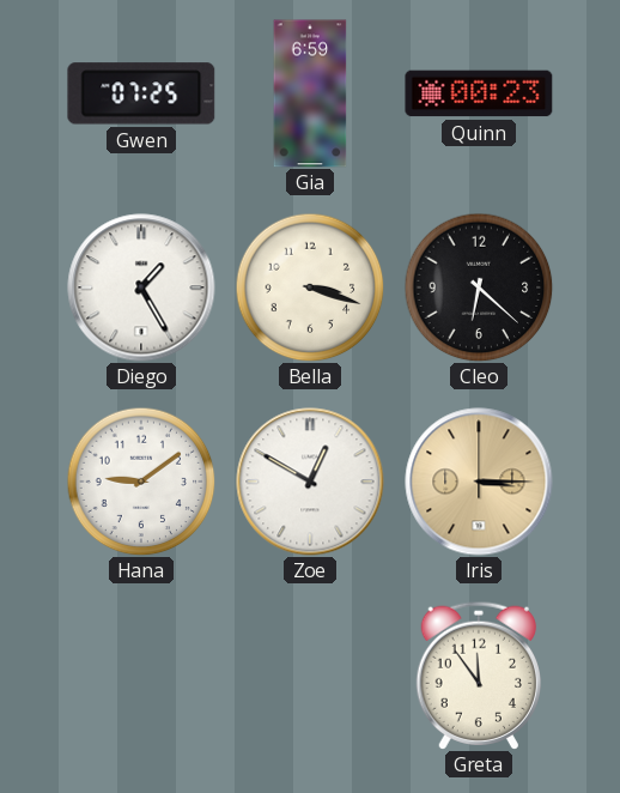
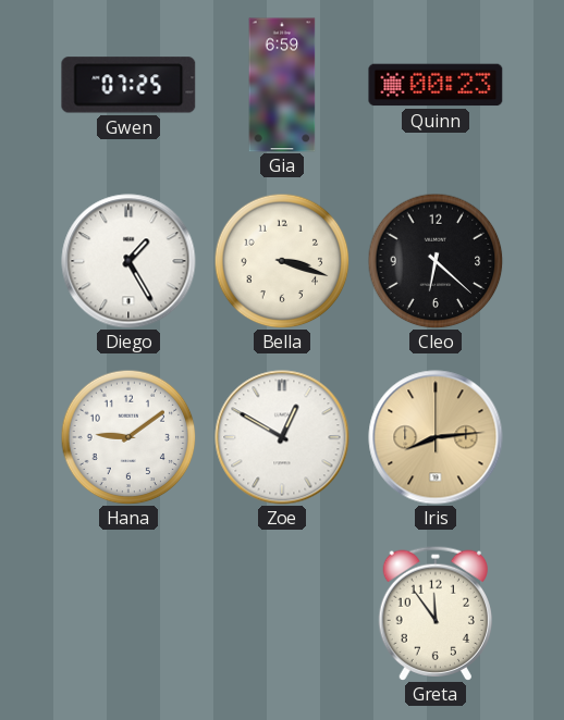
Iris: 3:15 -> 8:14
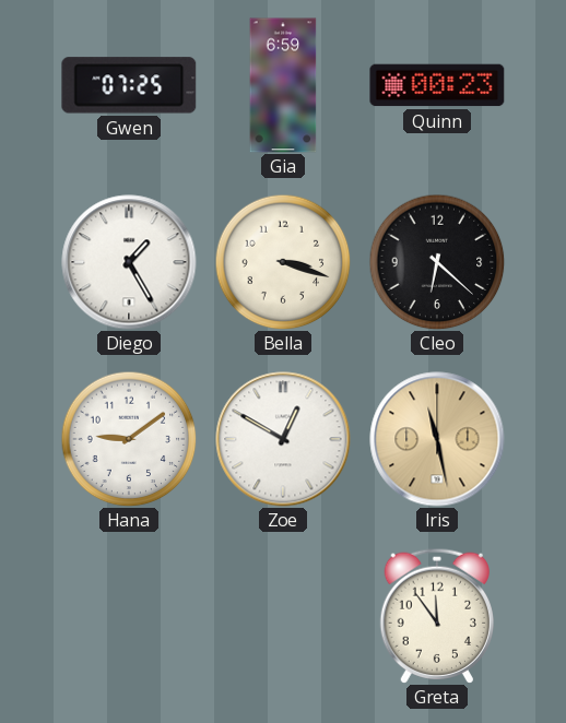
Iris: 8:14 -> 11:28
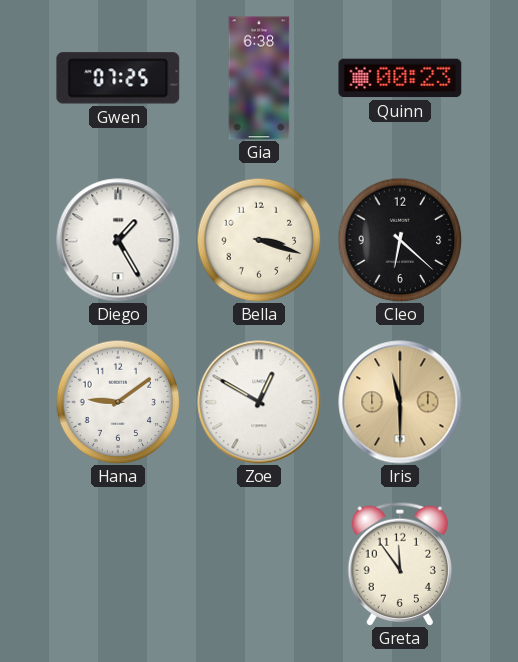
Gia: 6:59 -> 6:38
Iris: 11:28 -> 11:30
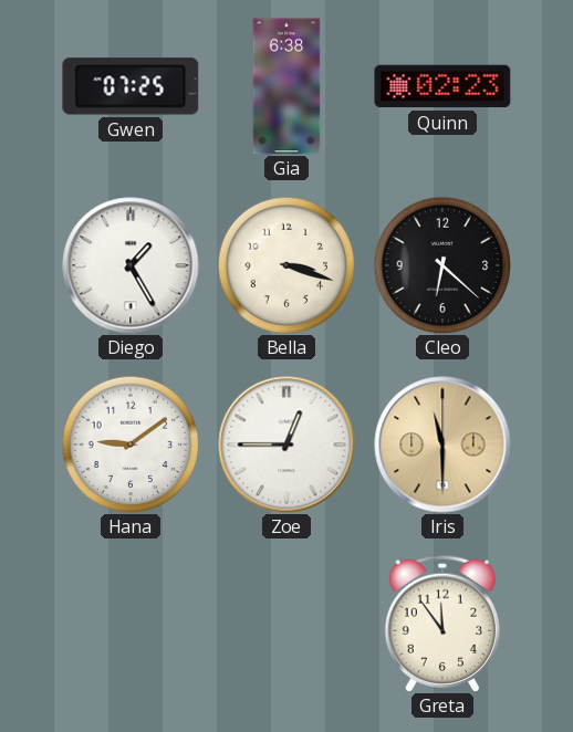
Quinn: 00:23 -> 02:23
Zoe: 12:50 -> 12:45
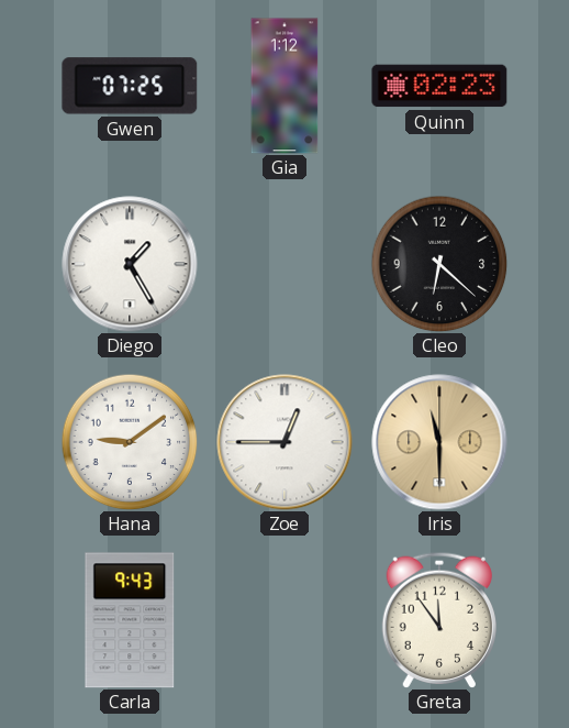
Gia: 6:38 -> 1:12
Bella: 3:18 -> none
Carla: none -> 9:43
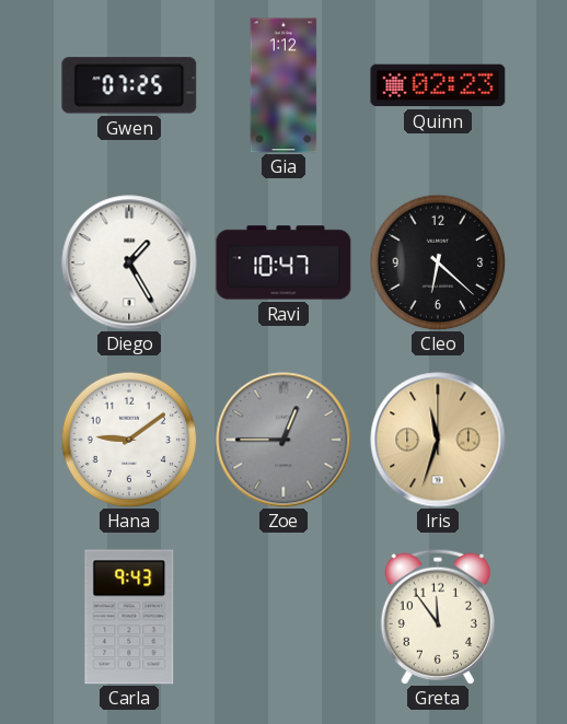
Ravi: none -> 10:47
Zoe dial: white -> grey
Iris: 11:30 -> 11:33
